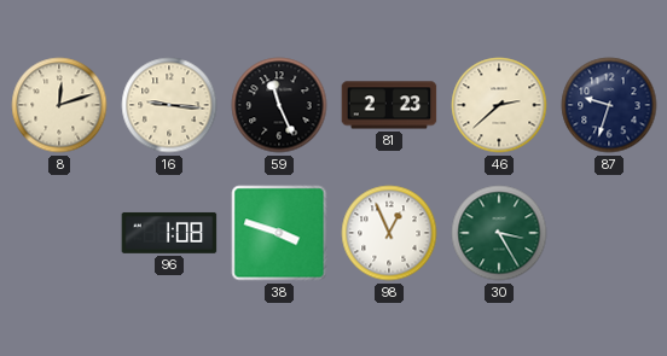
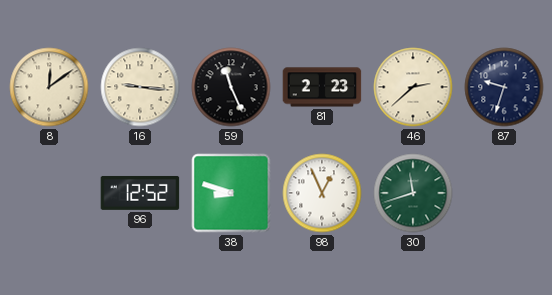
8: 12:12 -> 12:09
96: 1:08 -> 12:52
38: 3:48 -> 8:48
30: 3:25 -> 11:42
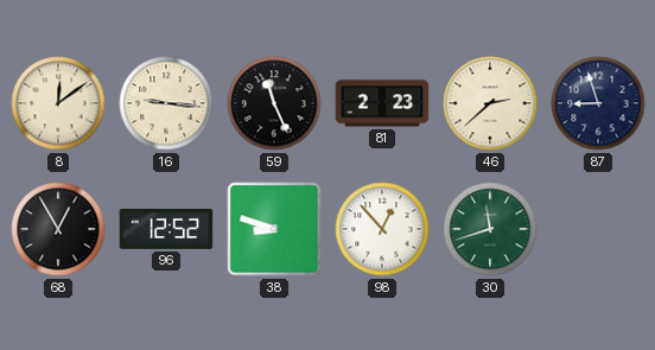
87: 9:33 -> 8:57
68: none -> 12:55
98: 12:56 -> 12:53
